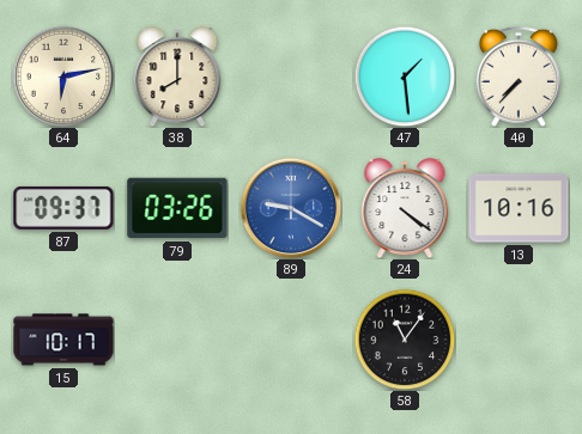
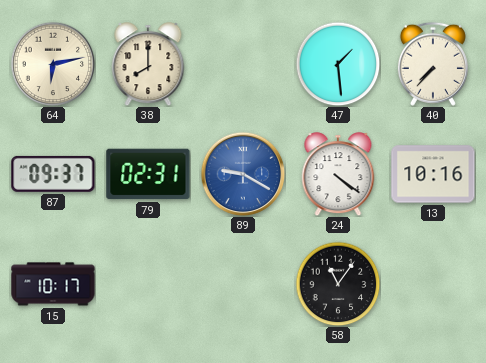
79: 03:26 -> 02:31
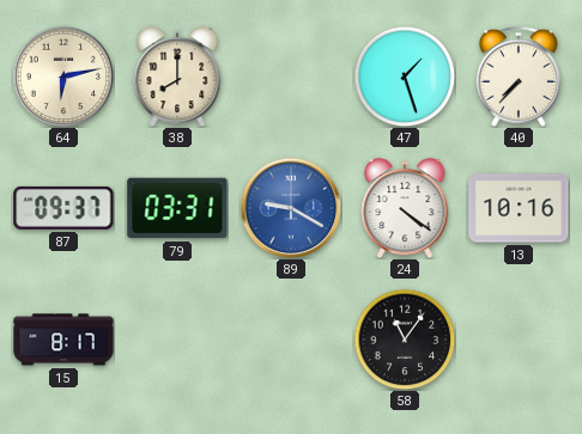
47: 1:29 -> 1:27
79: 02:31 -> 03:31
15: 10:17 -> 8:17
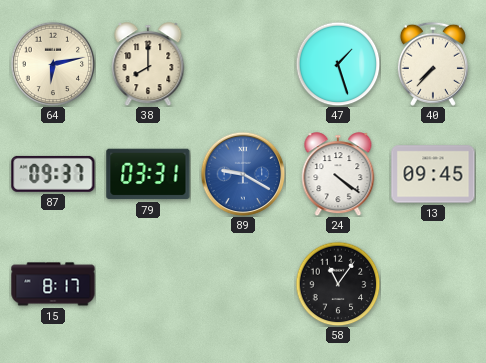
13: 10:16 -> 09:45
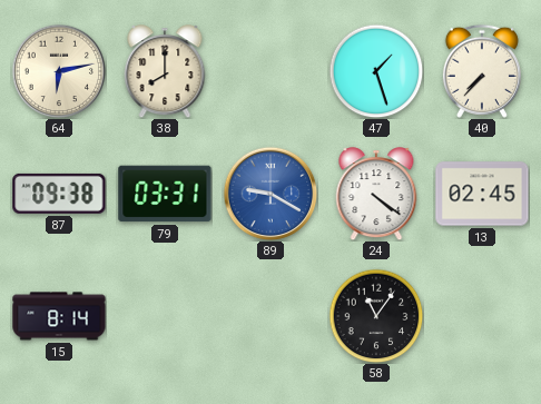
87: 09:37 -> 09:38
13: 09:45 -> 02:45
15: 8:17 -> 8:14
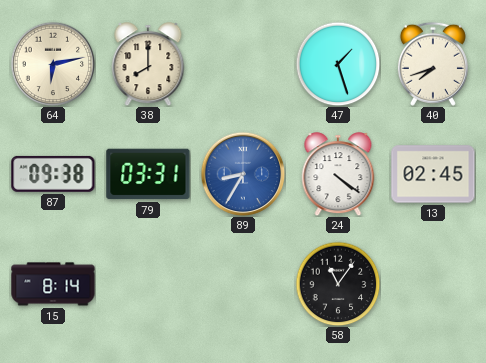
40: 7:37 -> 7:42
89: 9:20 -> 8:35
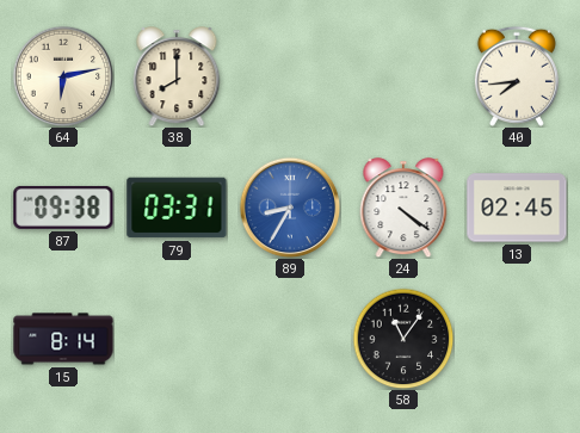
47: 1:27 -> none
40: 7:42 -> 7:44
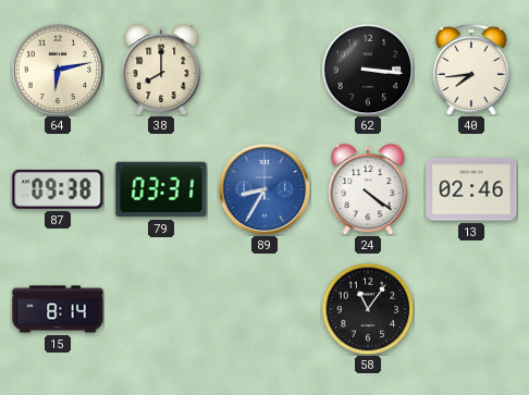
62: none -> 3:16
13: 02:45 -> 02:46
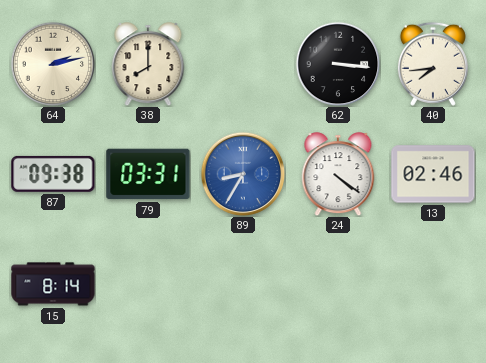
64: 6:13 -> 2:13
58: 11:06 -> none
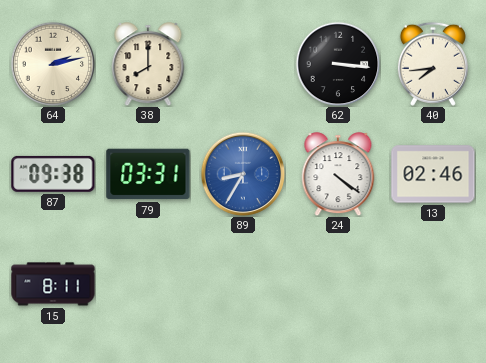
15: 8:14 -> 8:11
